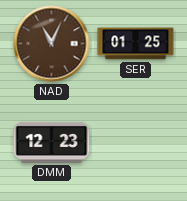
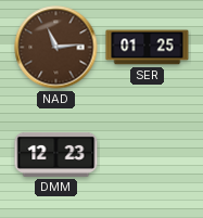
NAD: 11:04 -> 11:14
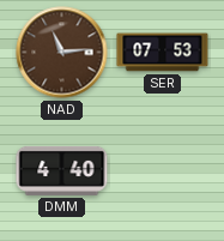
SER: 01:25 -> 07:53
DMM: 12:23 -> 4:40
